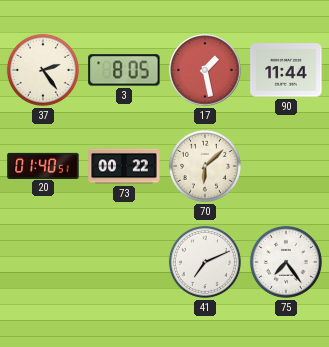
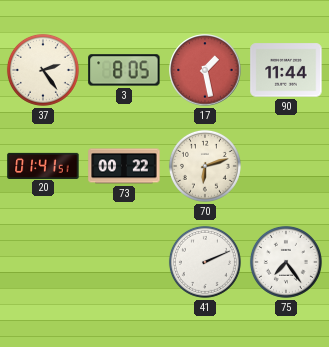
20: 01:40 -> 01:41
70: 6:08 -> 6:12
41: 7:11 -> 2:11
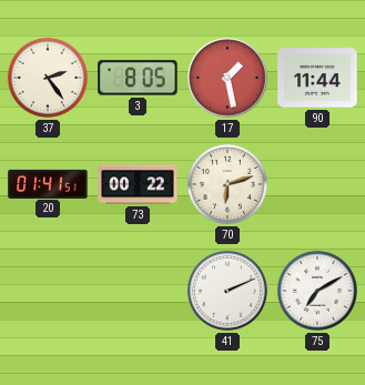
75: 7:24 -> 7:10
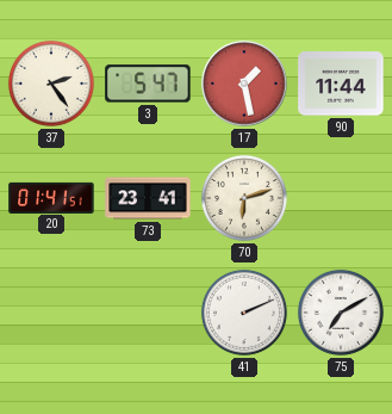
3: 8:05 -> 5:47
73: 00:22 -> 23:41
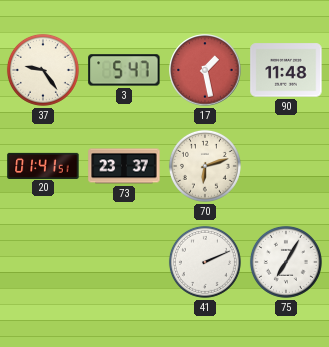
37: 2:24 -> 9:24
90: 11:44 -> 11:48
73: 23:41 -> 23:37
75: 7:10 -> 7:05
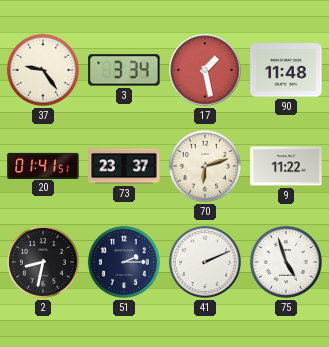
3: 5:47 -> 3:34
9: none -> 11:22
2: none -> 8:32
51: none -> 2:15
75: 7:05 -> 4:57
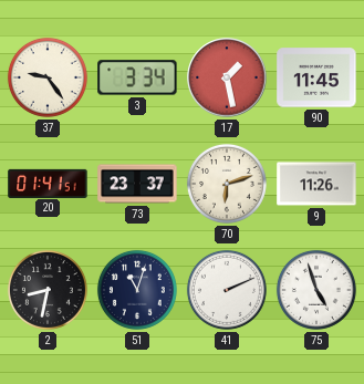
90: 11:48 -> 11:45
9: 11:22 -> 11:26
51: 2:15 -> 11:03
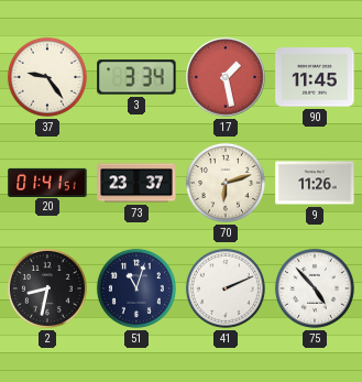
75: 4:57 -> 4:53
